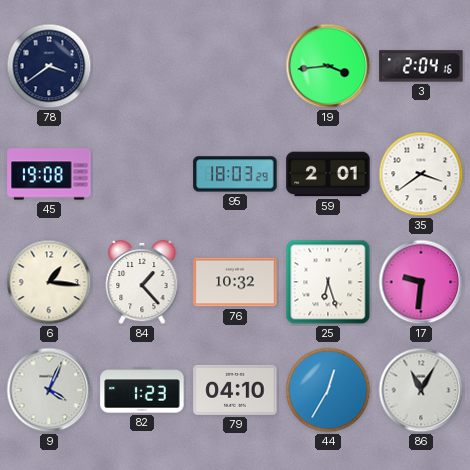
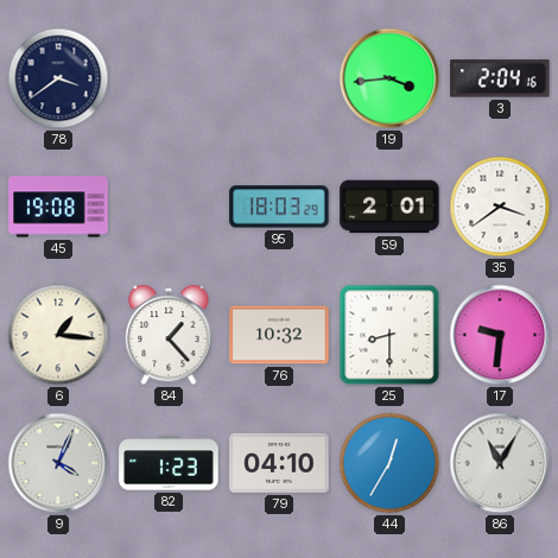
25: 6:27 -> 8:30
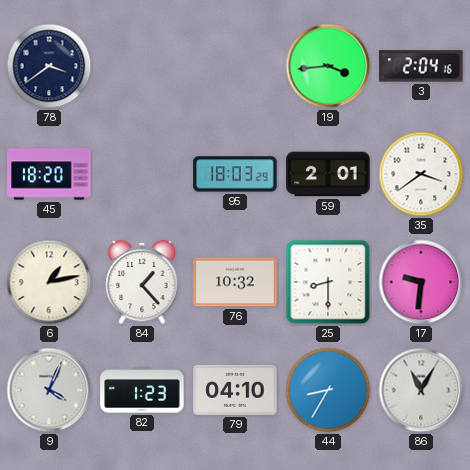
45: 19:08 -> 18:20
6: 1:16 -> 1:13
44: 12:35 -> 8:35
